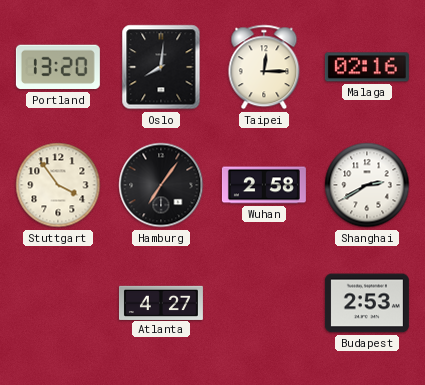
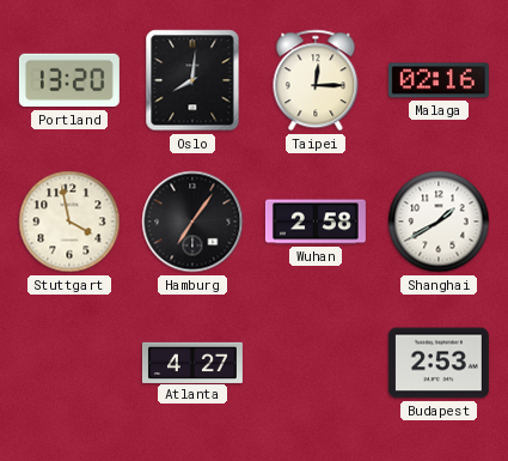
Stuttgart: 3:54 -> 3:58
Shanghai: 2:40 -> 1:40
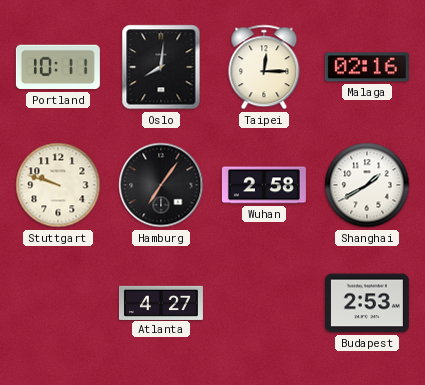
Portland: 13:20 -> 10:11
Stuttgart: 3:58 -> 9:48
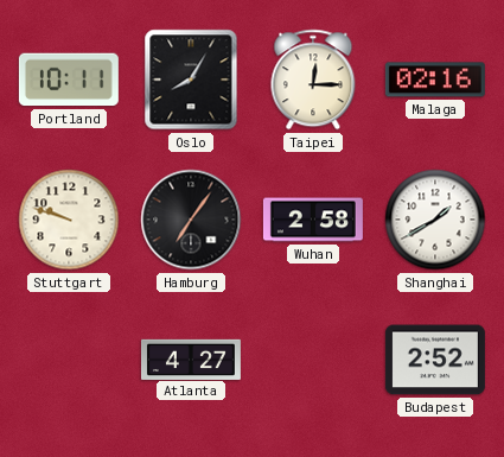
Oslo: 8:01 -> 8:05
Budapest: 2:53 -> 2:52
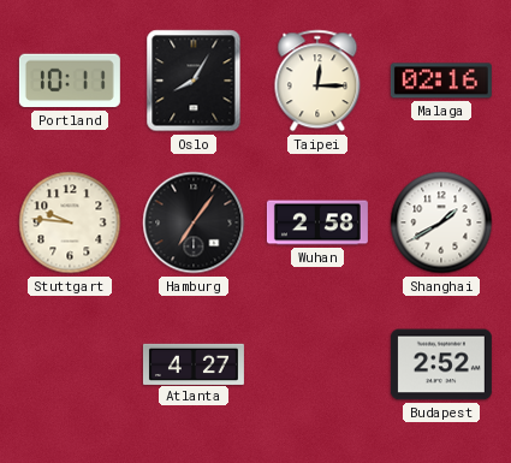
Stuttgart: 9:48 -> 9:46
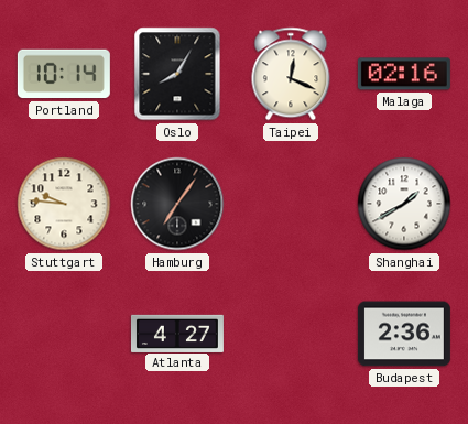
Portland: 10:11 -> 10:14
Taipei: 12:15 -> 12:19
Wuhan: 2:58 -> none
Budapest: 2:52 -> 2:36
